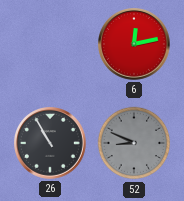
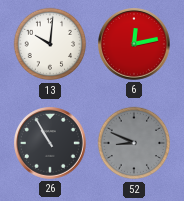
13: none -> 10:01
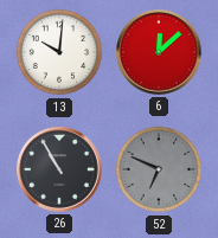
6: 12:13 -> 12:08
52: 8:49 -> 6:49
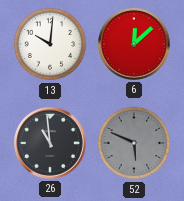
26: 10:55 -> 10:59
52: 6:49 -> 5:49
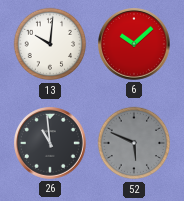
6: 12:08 -> 10:08
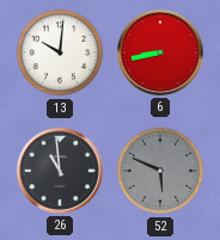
6: 10:08 -> 8:43
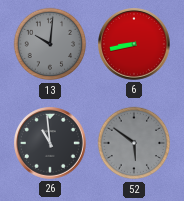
13 dial: white -> grey
52: 5:49 -> 5:51
